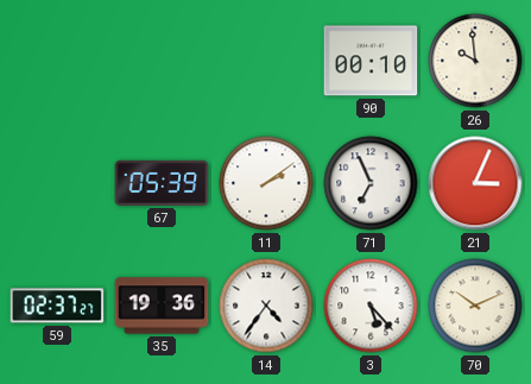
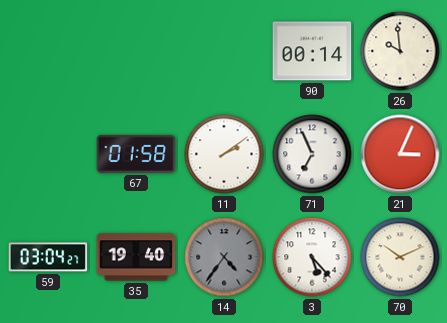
90: 00:10 -> 00:14
67: 05:39 -> 01:58
59: 02:37 -> 03:04
35: 19:36 -> 19:40
14 dial: white -> grey
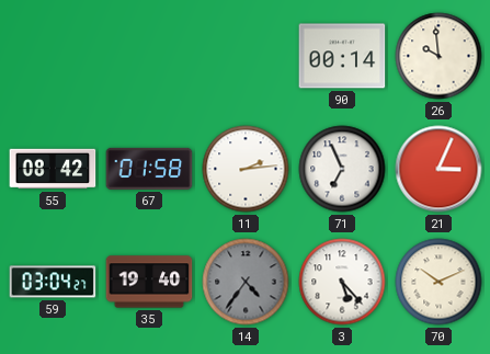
55: none -> 08:42
11: 2:09 -> 2:14
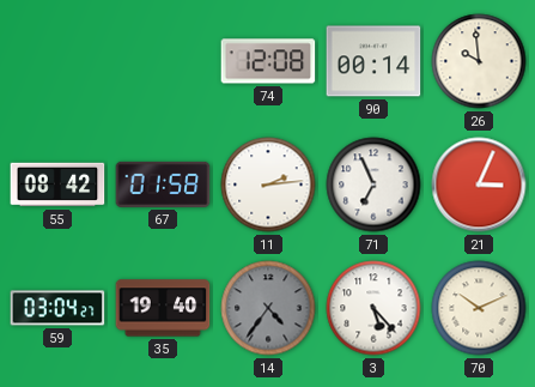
74: none -> 12:08
